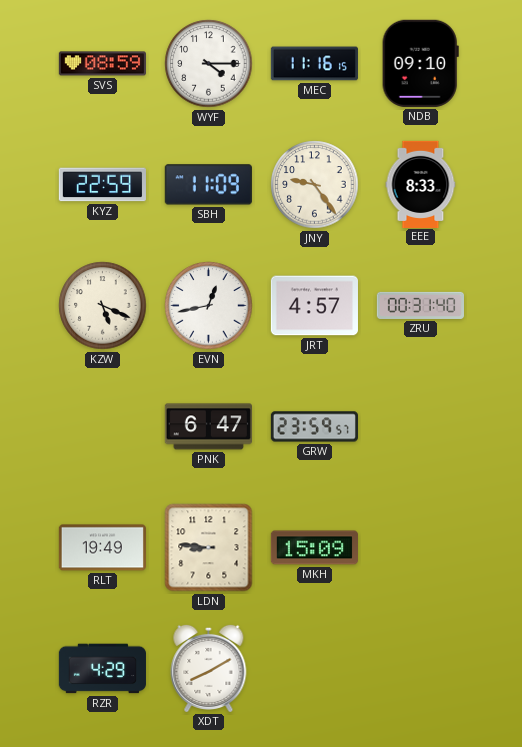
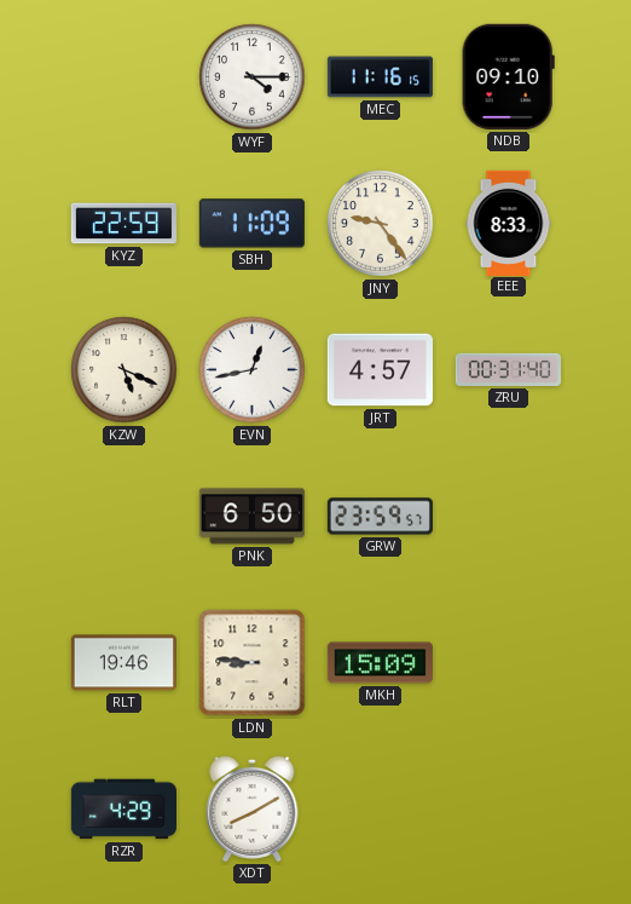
SVS: 08:59 -> none
PNK: 6:47 -> 6:50
RLT: 19:49 -> 19:46
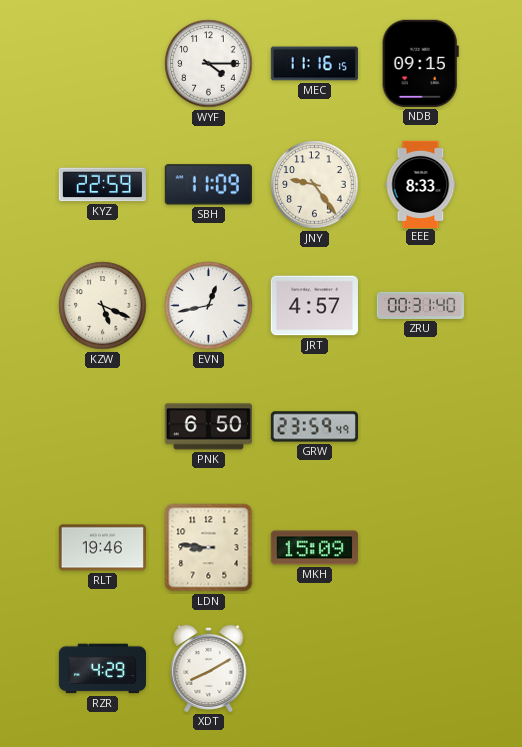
NDB: 09:10 -> 09:15
GRW: 23:59:57 -> 23:59:49
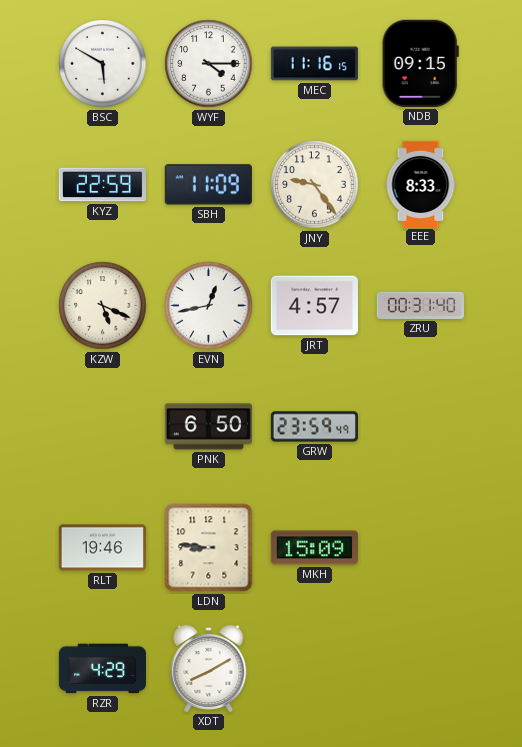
BSC: none -> 5:50
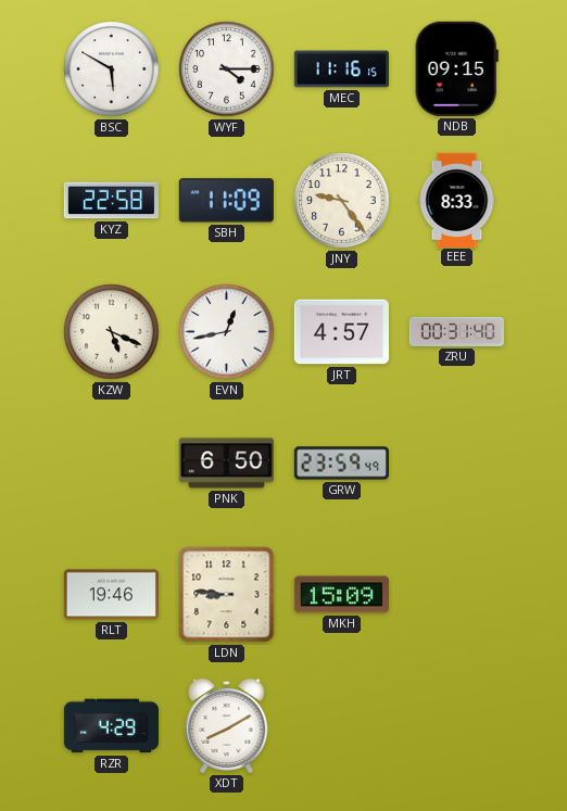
KYZ: 22:59 -> 22:58
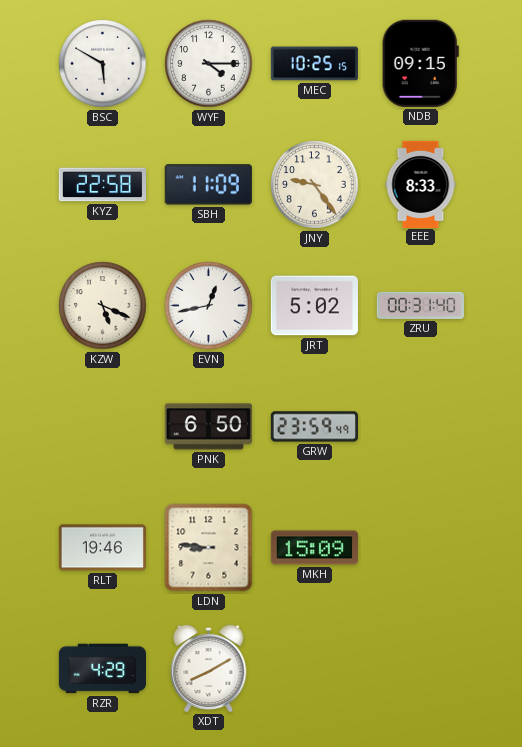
MEC: 11:16 -> 10:25
JRT: 4:57 -> 5:02
